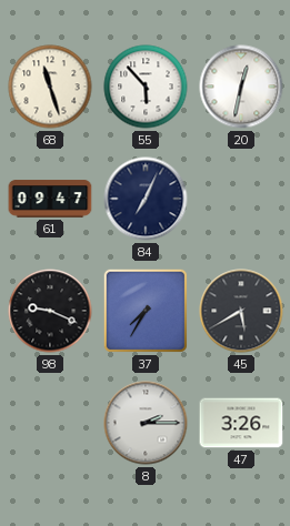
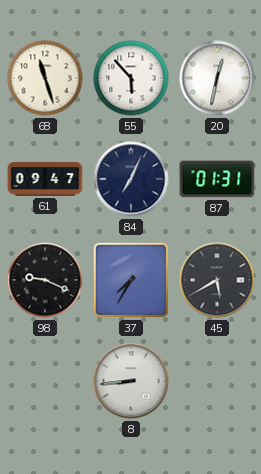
87: none -> 01:31
8: 2:15 -> 8:44
47: 3:26 -> none
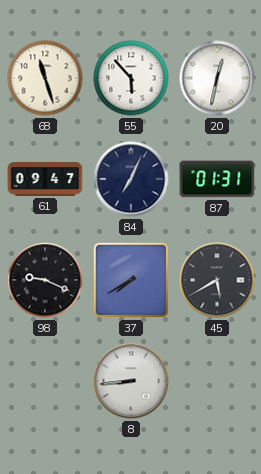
37: 7:35 -> 7:40
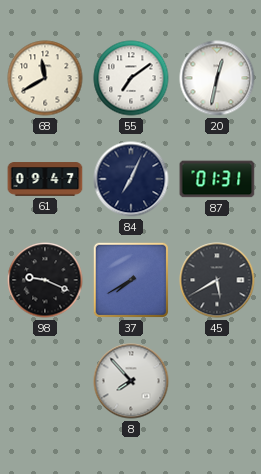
68: 11:27 -> 11:40
55: 5:53 -> 7:09
8: 8:44 -> 7:53
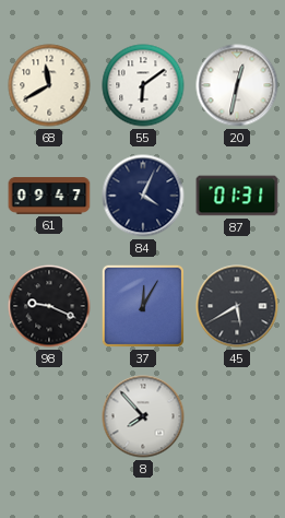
55: 7:09 -> 6:09
84: 7:04 -> 4:04
37: 7:40 -> 12:05
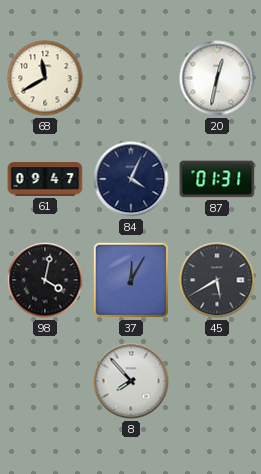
55: 6:09 -> none
98: 9:19 -> 4:02
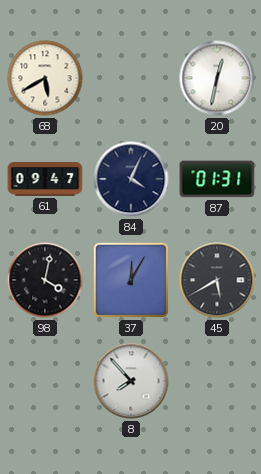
68: 11:40 -> 5:40
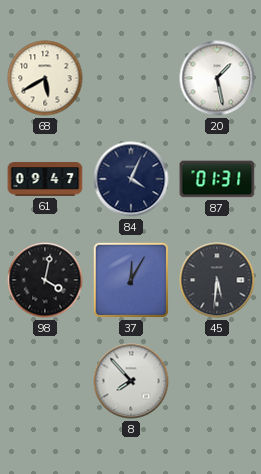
20: 12:32 -> 1:28
45: 5:40 -> 5:31
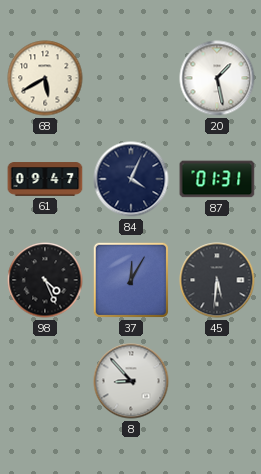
98: 4:02 -> 4:26
8: 7:53 -> 8:53
